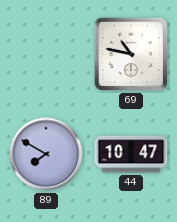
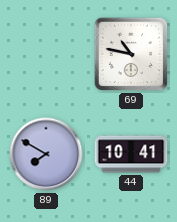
44: 10:47 -> 10:41
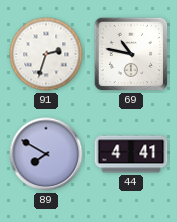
91: none -> 2:33
44: 10:41 -> 4:41
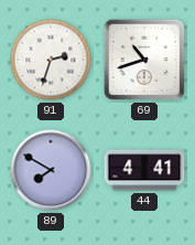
69: 10:47 -> 10:42
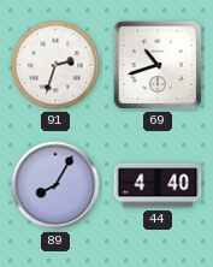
89: 7:50 -> 8:05
44: 4:41 -> 4:40
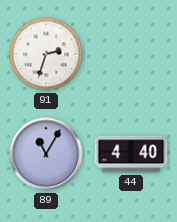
69: 10:42 -> none
89: 8:05 -> 11:05
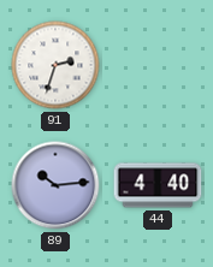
89: 11:05 -> 10:14
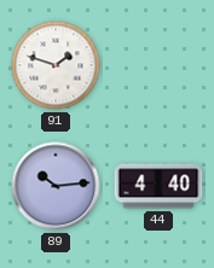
91: 2:33 -> 1:48
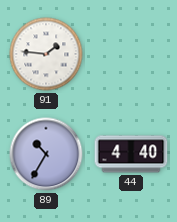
91: 1:48 -> 1:46
89: 10:14 -> 10:35
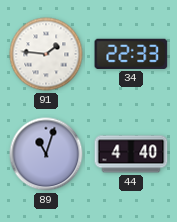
34: none -> 22:33
89: 10:35 -> 11:03
